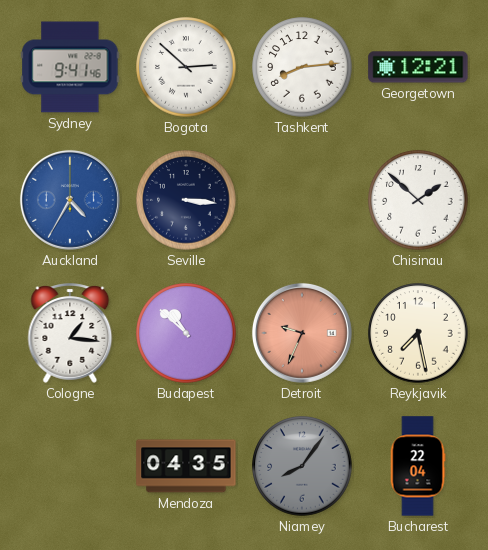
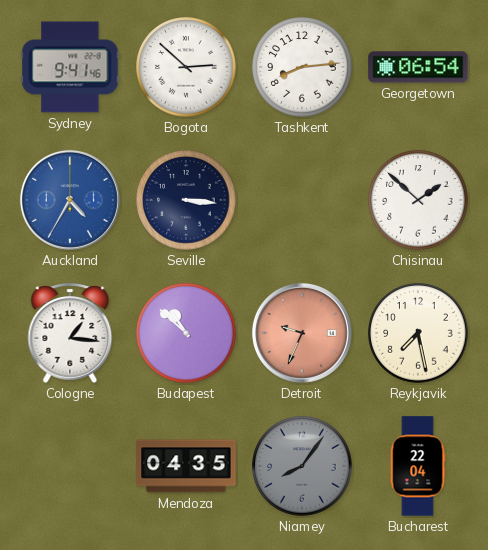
Georgetown: 12:21 -> 06:54
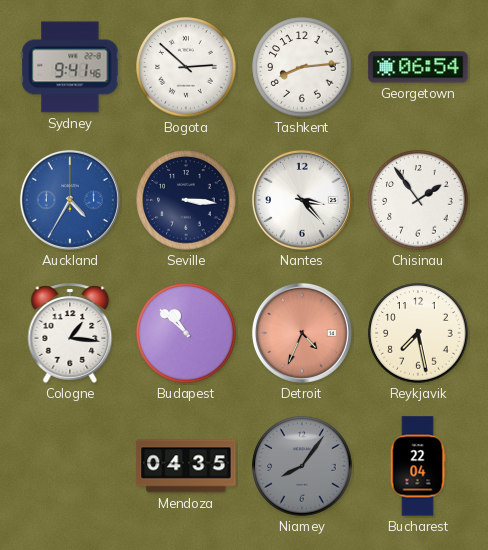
Nantes: none -> 3:23
Chisinau: 1:52 -> 1:54
Detroit: 9:34 -> 4:34
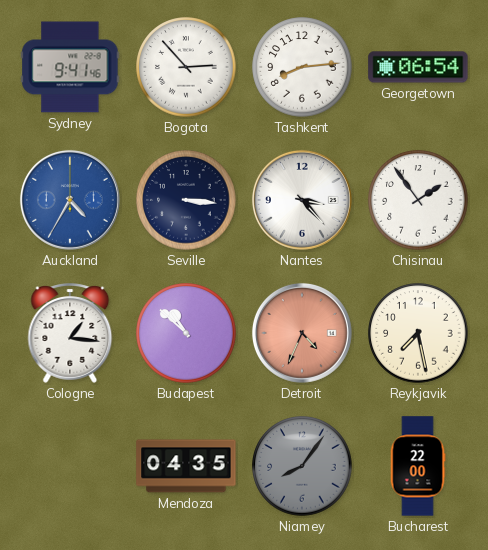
Bogota: 2:52 -> 2:53
Bucharest: 22:04 -> 22:00
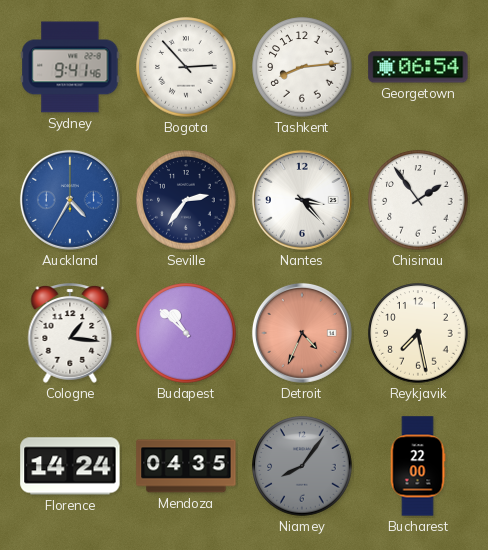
Seville: 3:16 -> 2:36
Florence: none -> 14:24
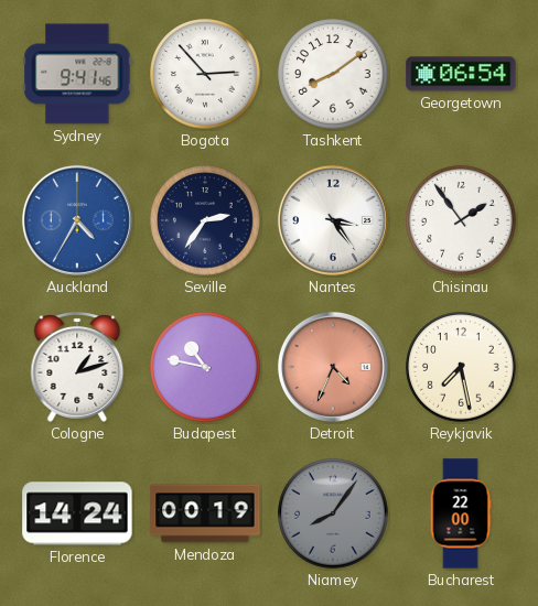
Tashkent: 8:14 -> 8:09
Nantes: 3:23 -> 3:24
Cologne: 1:16 -> 1:12
Budapest: 10:52 -> 10:47
Mendoza: 04:35 -> 00:19
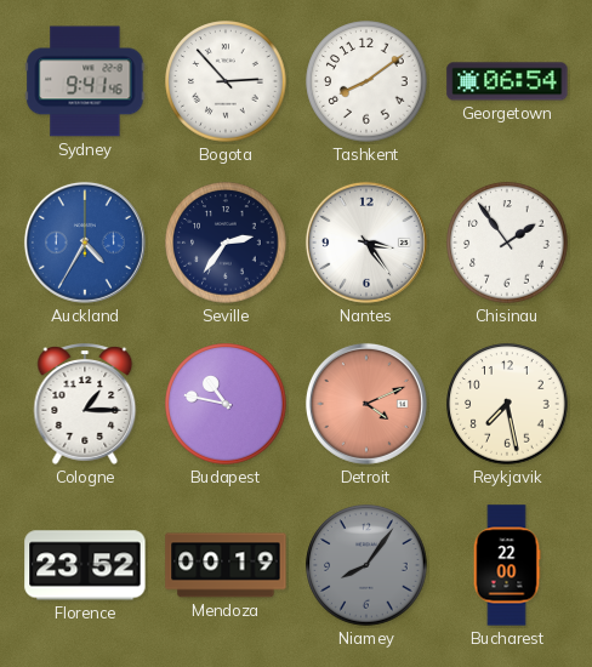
Cologne: 1:12 -> 1:15
Detroit: 4:34 -> 4:11
Florence: 14:24 -> 23:52
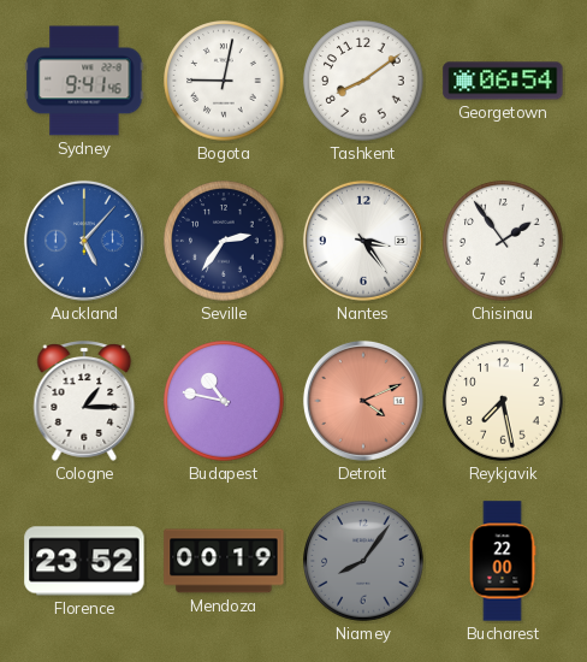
Bogota: 2:53 -> 9:02
Auckland: 4:35 -> 5:07
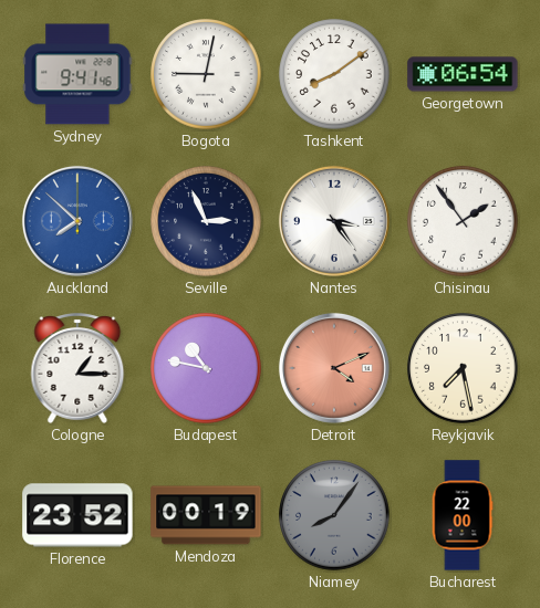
Auckland: 5:07 -> 7:52
Seville: 2:36 -> 2:56
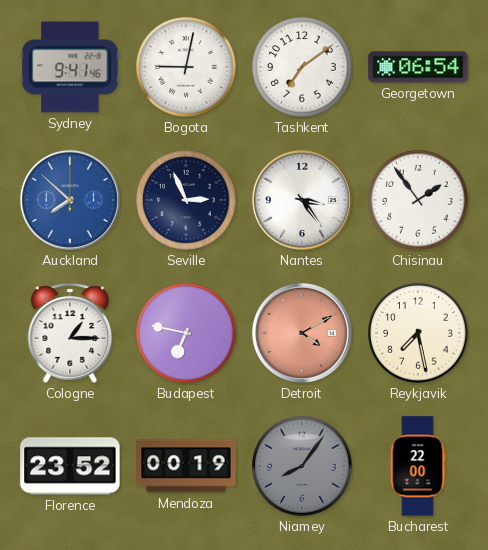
Tashkent: 8:09 -> 7:09
Budapest: 10:47 -> 6:47
Detroit: 4:11 -> 4:10
